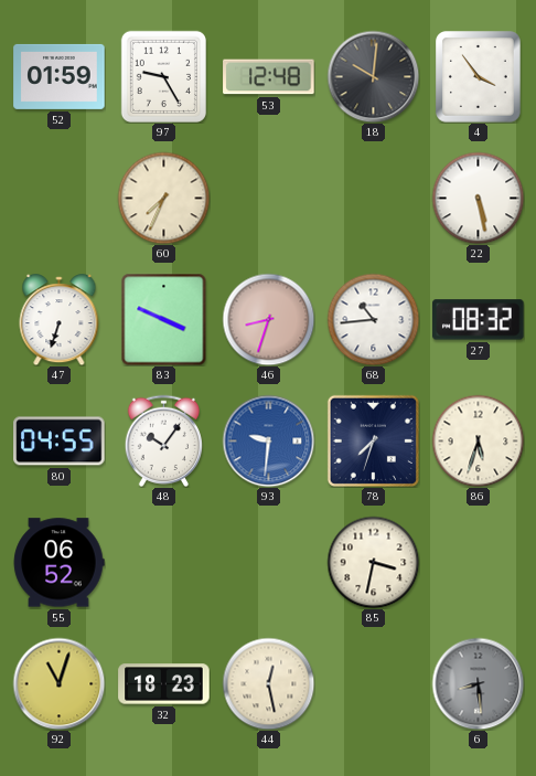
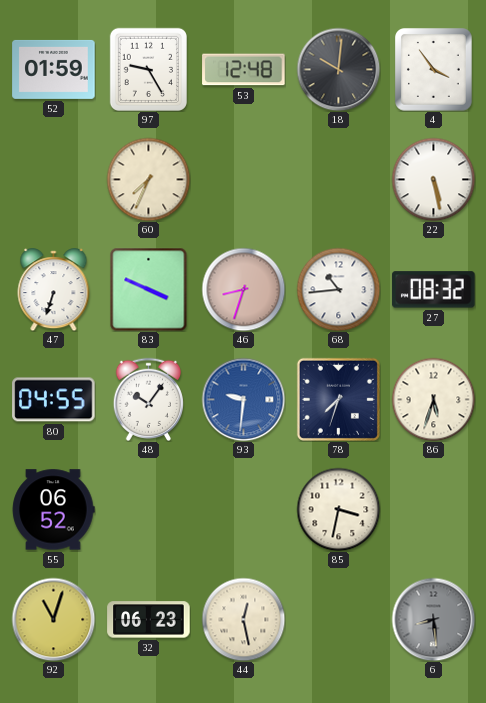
32: 18:23 -> 06:23
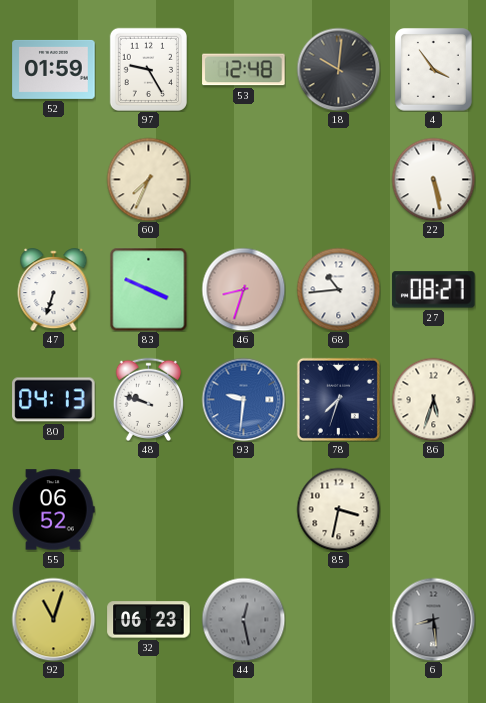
27: 08:32 -> 08:27
80: 04:55 -> 04:13
48: 10:06 -> 9:48
44 dial: cream -> grey
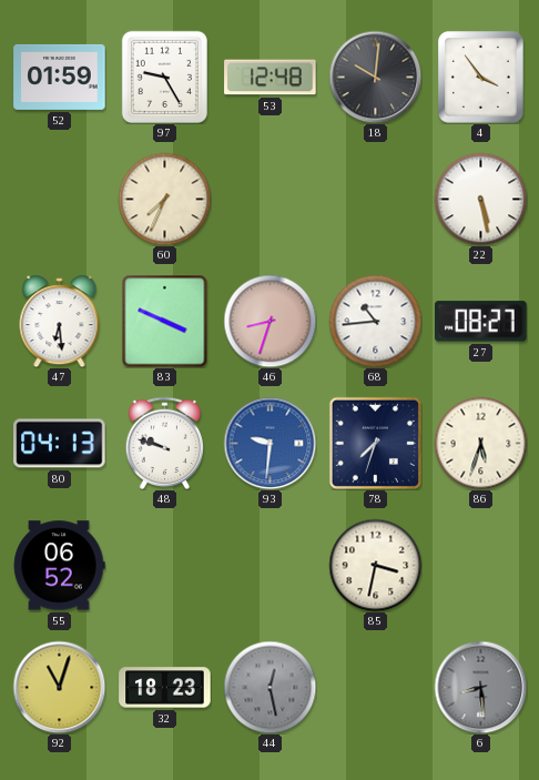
47: 6:33 -> 6:29
32: 06:23 -> 18:23
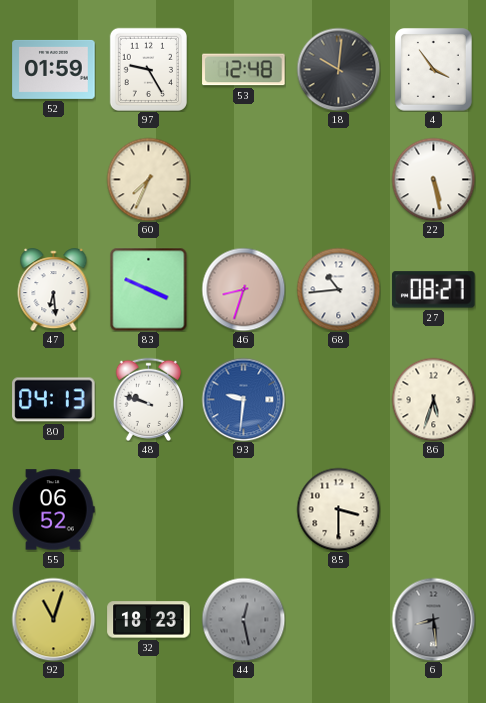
78: 7:33 -> none
85: 3:32 -> 3:30
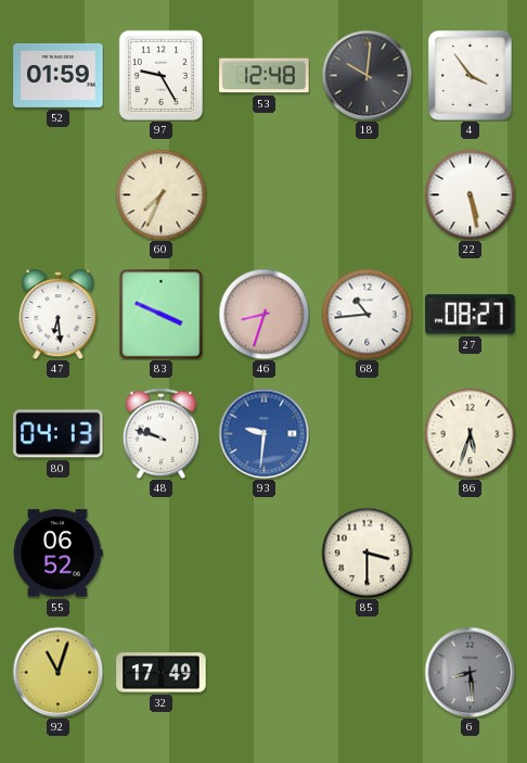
32: 18:23 -> 17:49
44: 12:28 -> none
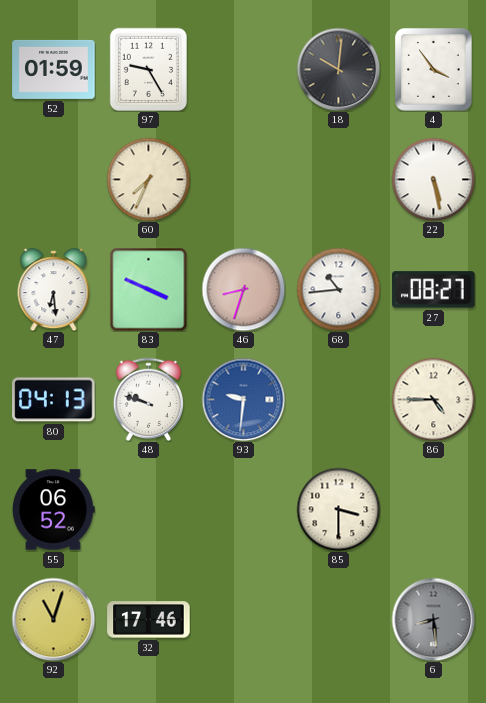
53: 12:48 -> none
86: 5:33 -> 4:45
32: 17:49 -> 17:46
